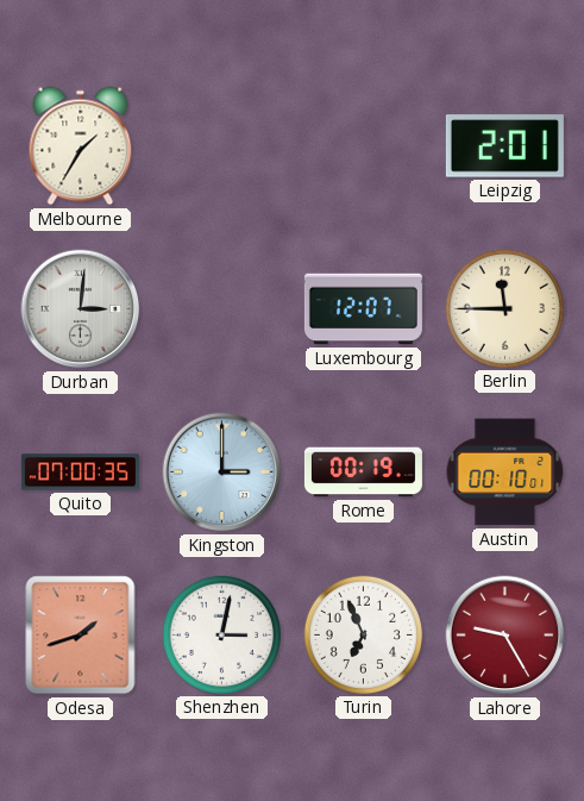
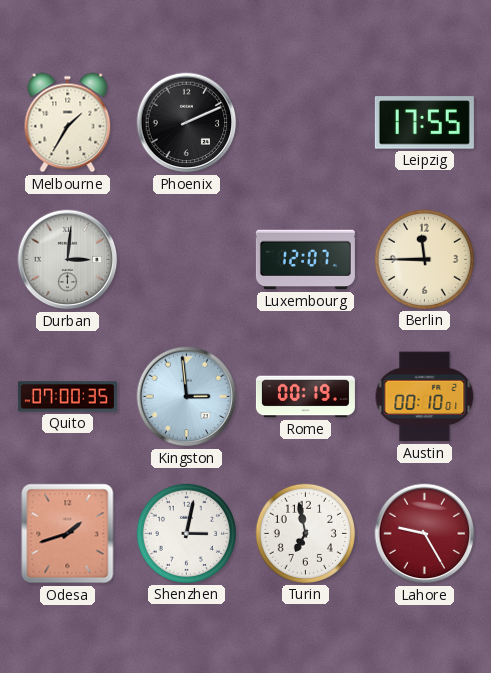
Phoenix: none -> 2:11
Leipzig: 2:01 -> 17:55
Kingston: 3:00 -> 2:59
Turin: 6:56 -> 6:58
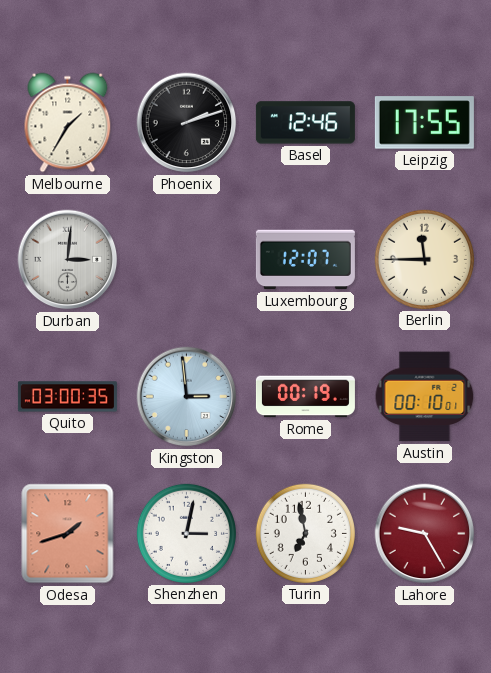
Phoenix: 2:11 -> 2:12
Basel: none -> 12:46
Quito: 07:00 -> 03:00
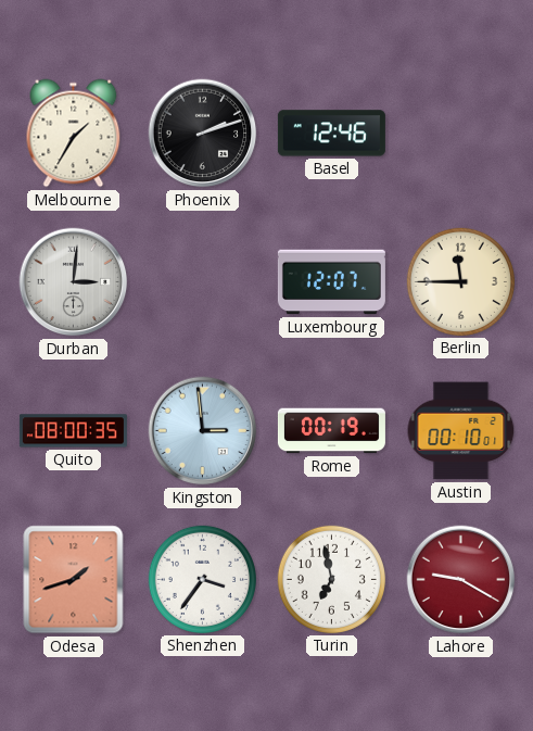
Leipzig: 17:55 -> none
Quito: 03:00 -> 08:00
Shenzhen: 3:02 -> 3:36
Lahore: 9:25 -> 9:20
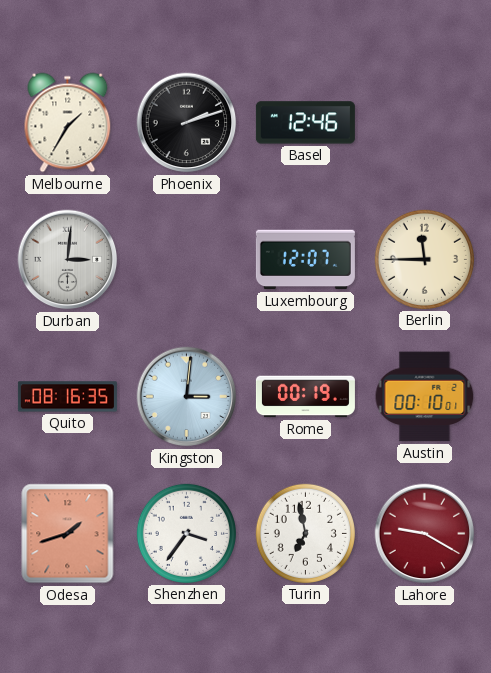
Quito: 08:00 -> 08:16
Kingston: 2:59 -> 3:01
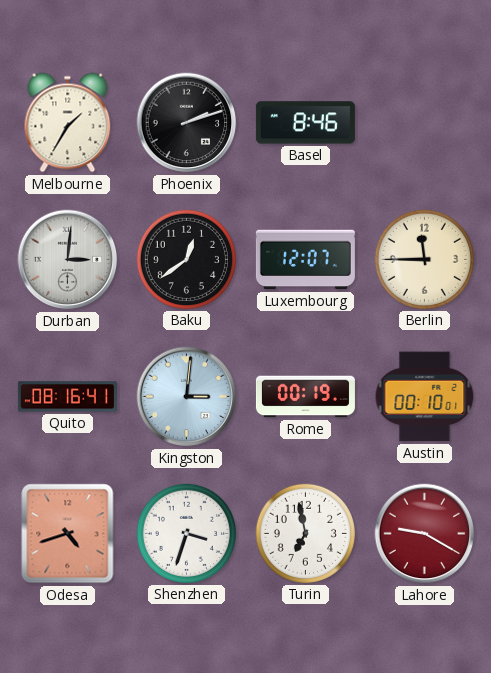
Basel: 12:46 -> 8:46
Baku: none -> 12:39
Quito: 08:16:35 -> 08:16:41
Odesa: 1:42 -> 4:42
Shenzhen: 3:36 -> 3:33
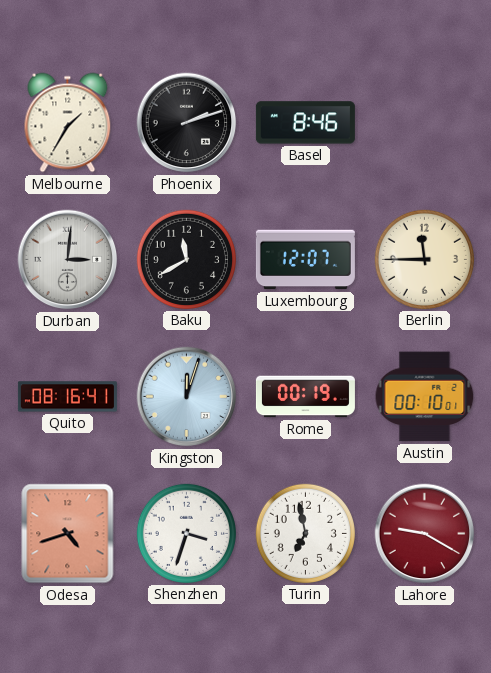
Baku: 12:39 -> 11:40
Kingston: 3:01 -> 12:03
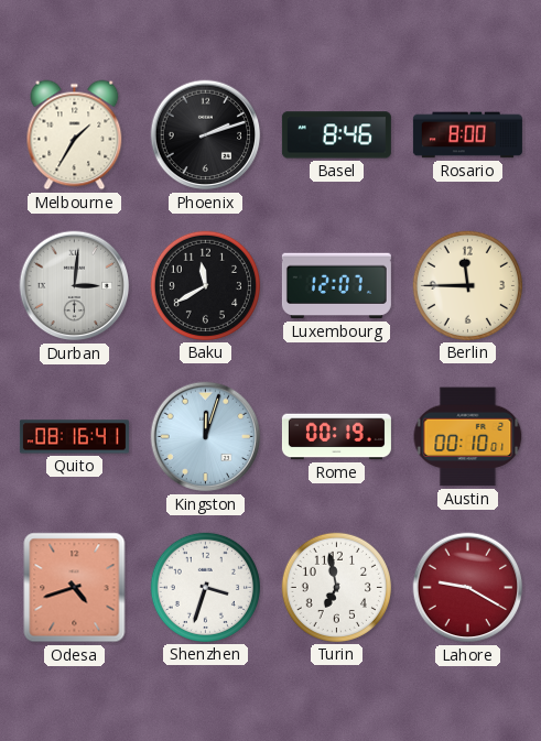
Rosario: none -> 8:00
